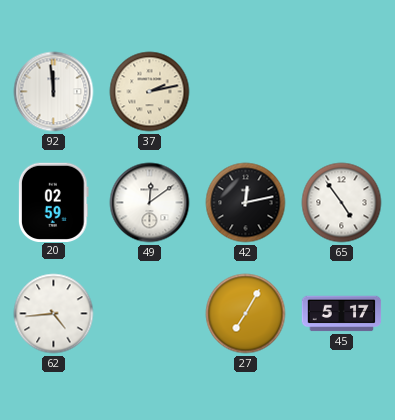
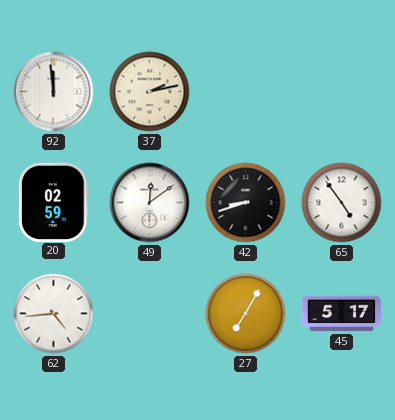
42: 12:13 -> 8:42
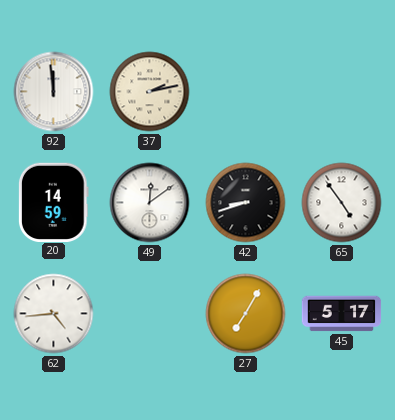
20: 02:59 -> 14:59
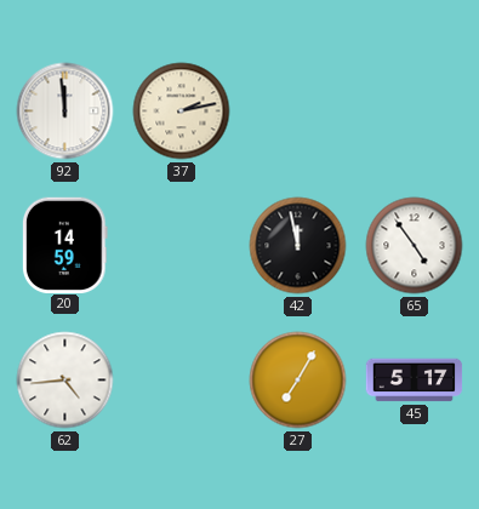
49: 12:09 -> none
42: 8:42 -> 11:58
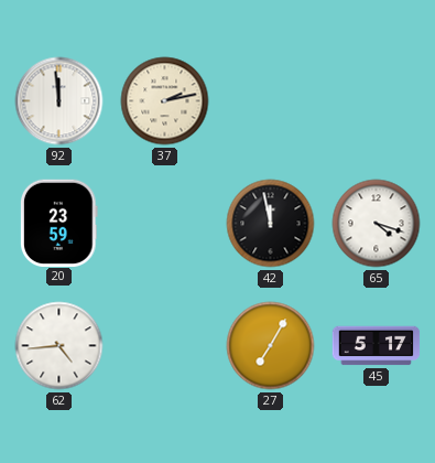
20: 14:59 -> 23:59
65: 4:54 -> 4:18
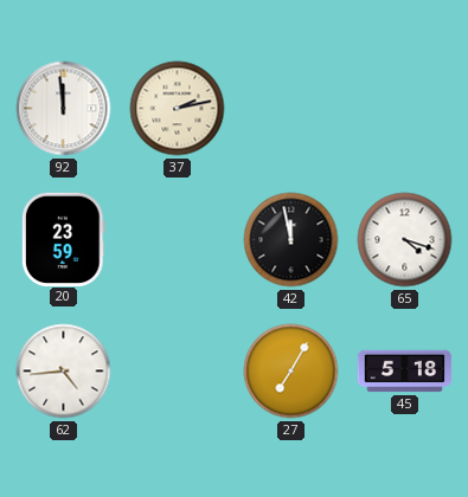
45: 5:17 -> 5:18
